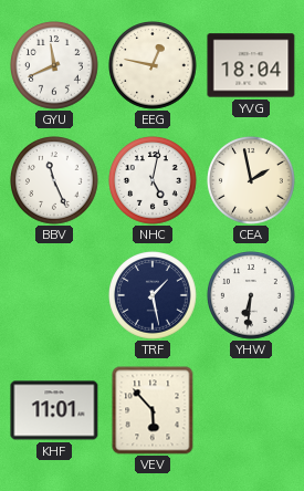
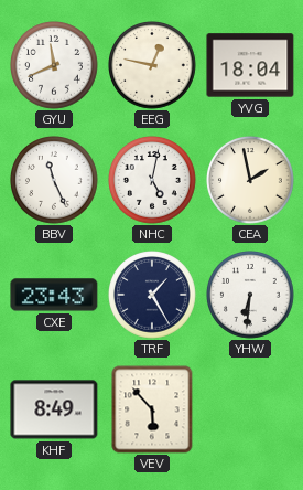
CXE: none -> 23:43
TRF: 1:28 -> 1:25
KHF: 11:01 -> 8:49
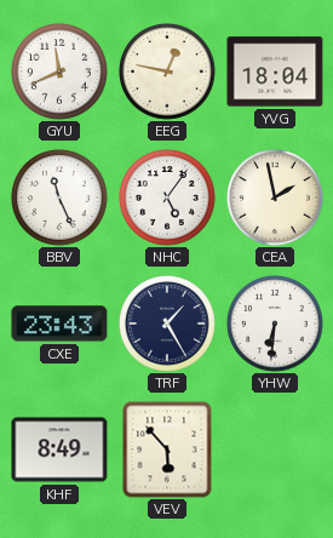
NHC: 5:02 -> 5:06
